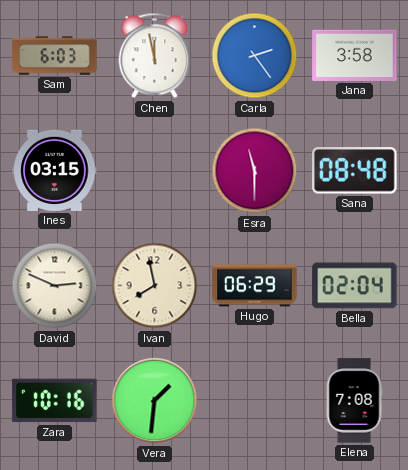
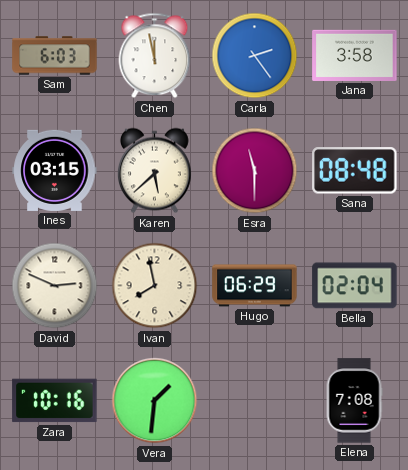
Karen: none -> 5:38
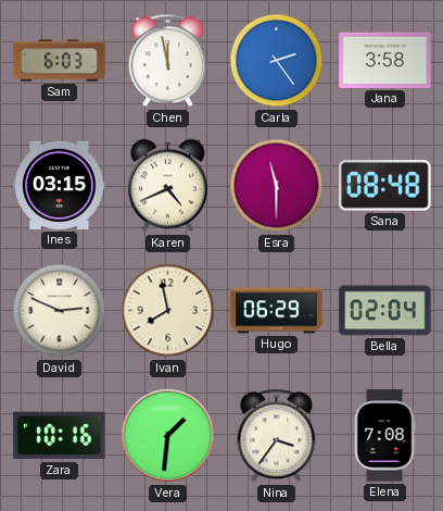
Karen: 5:38 -> 4:41
Nina: none -> 3:36
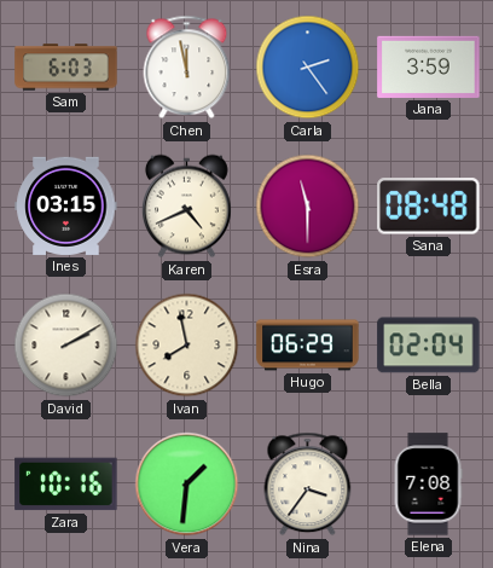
Jana: 3:58 -> 3:59
David: 2:49 -> 2:10
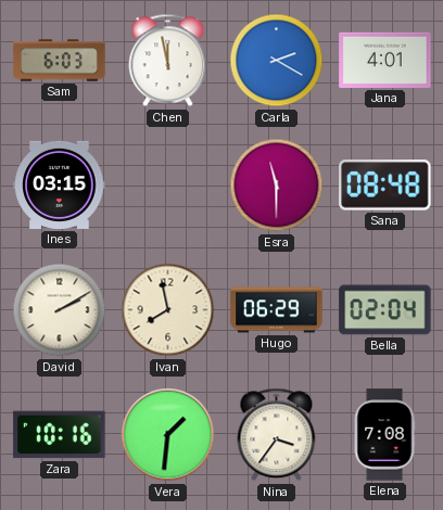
Carla: 2:24 -> 2:20
Jana: 3:59 -> 4:01
Karen: 4:41 -> none
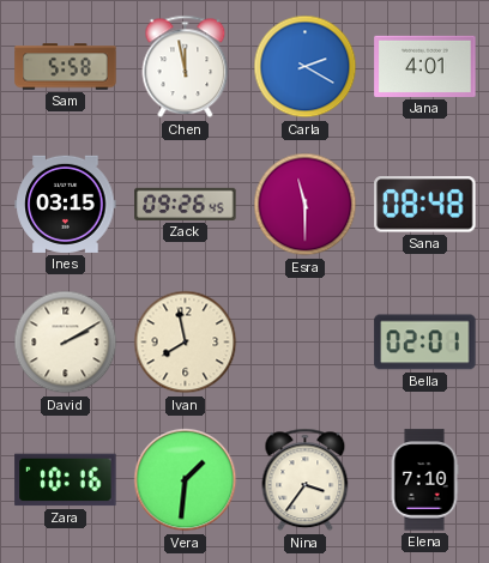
Sam: 6:03 -> 5:58
Zack: none -> 09:26
Hugo: 06:29 -> none
Bella: 02:04 -> 02:01
Elena: 7:08 -> 7:10
